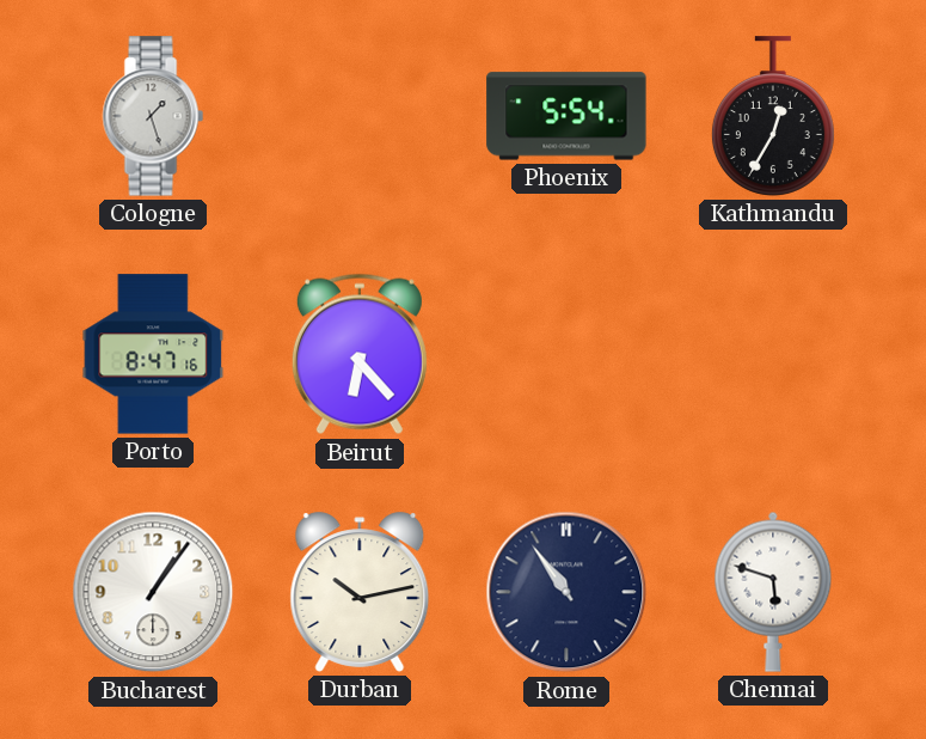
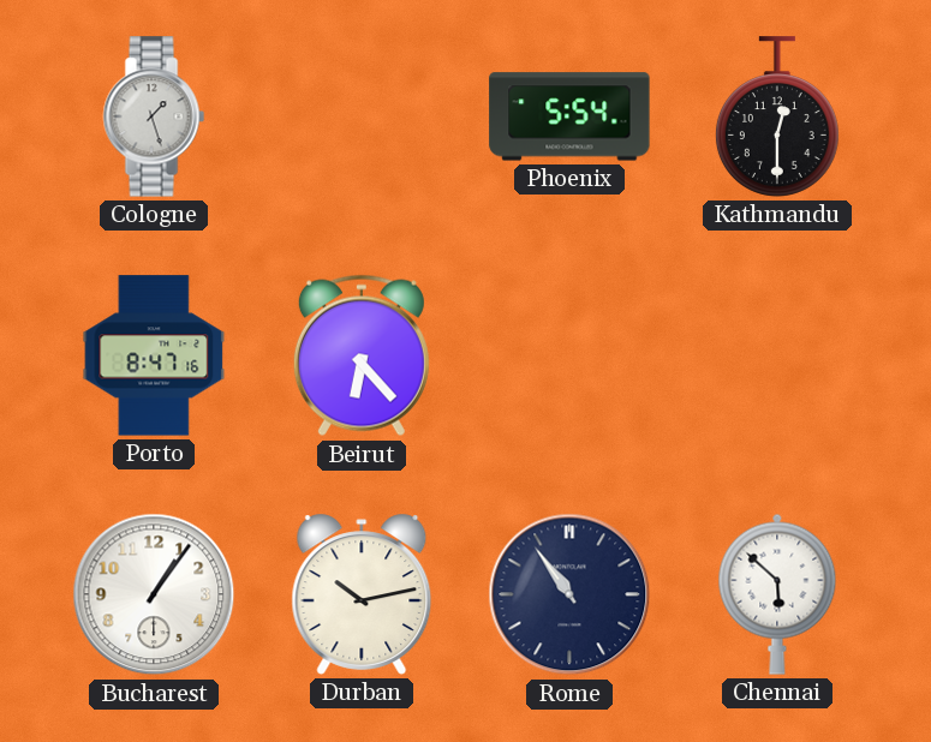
Kathmandu: 12:35 -> 12:30
Chennai: 5:48 -> 5:52
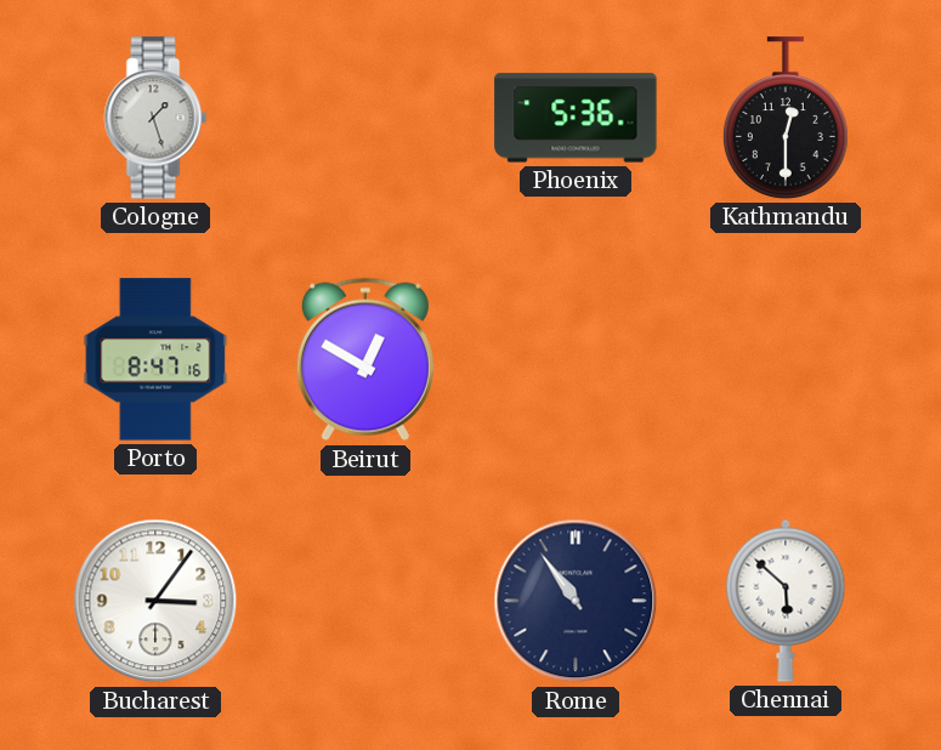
Phoenix: 5:54 -> 5:36
Beirut: 6:23 -> 12:50
Bucharest: 1:06 -> 3:06
Durban: 10:13 -> none
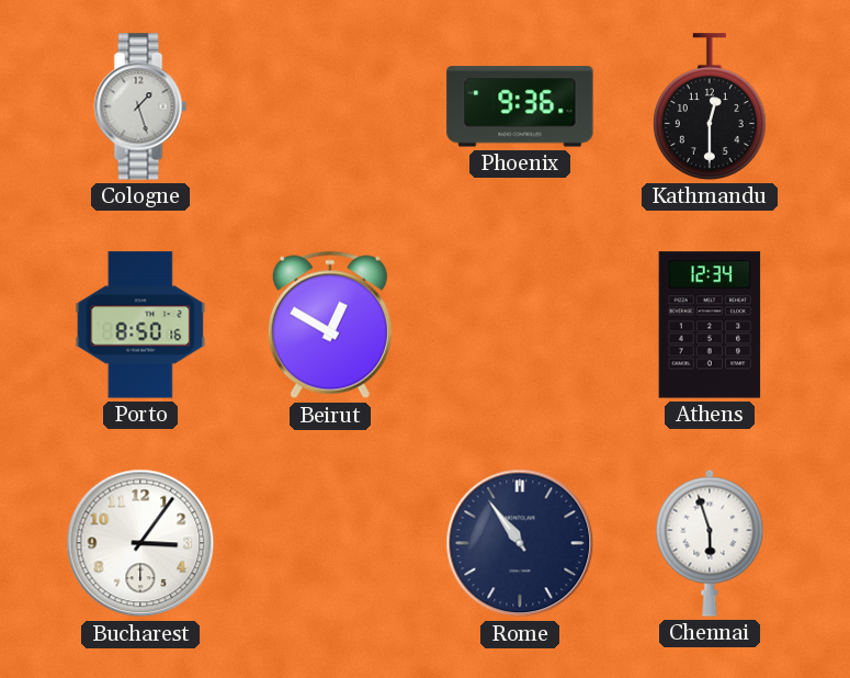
Phoenix: 5:36 -> 9:36
Porto: 8:47 -> 8:50
Athens: none -> 12:34
Chennai: 5:52 -> 5:57
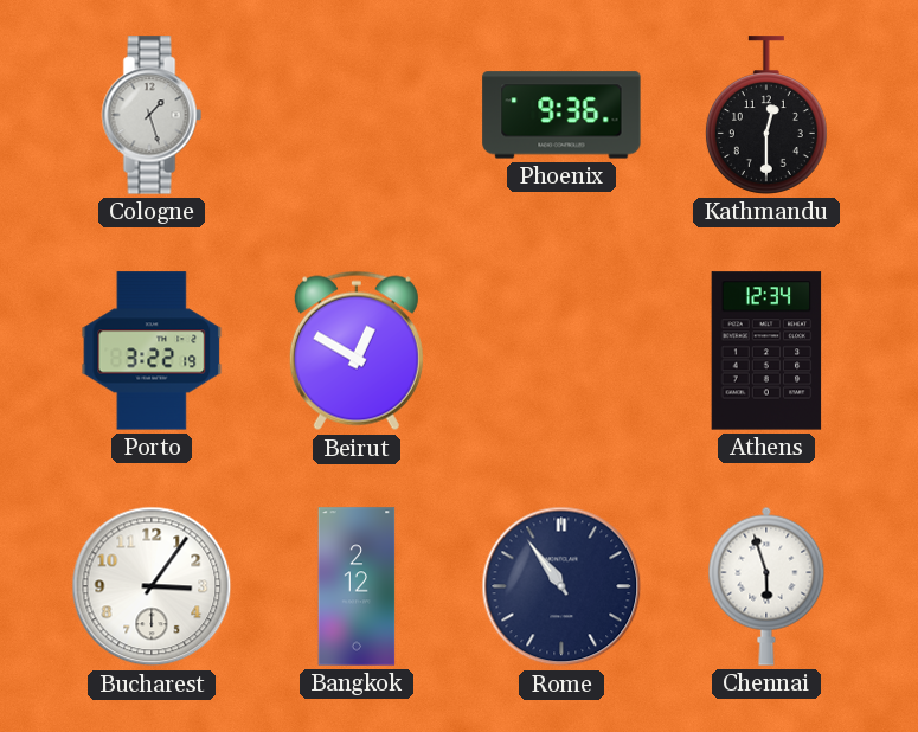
Porto: 8:50 -> 3:22
Bangkok: none -> 2:12
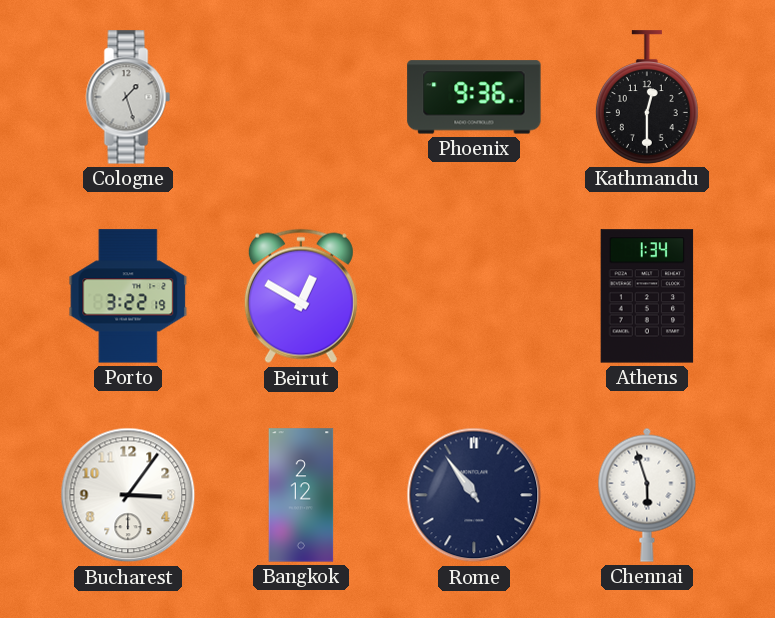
Athens: 12:34 -> 1:34
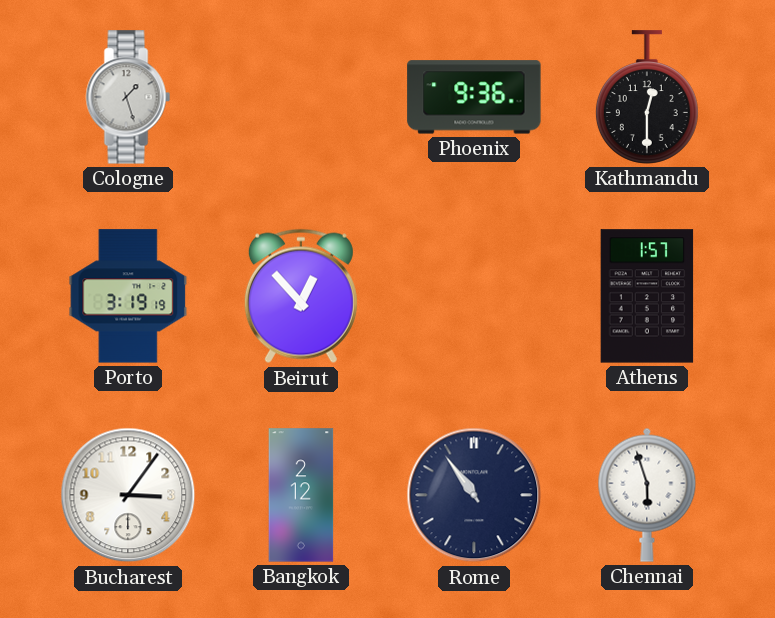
Porto: 3:22 -> 3:19
Beirut: 12:50 -> 12:53
Athens: 1:34 -> 1:57
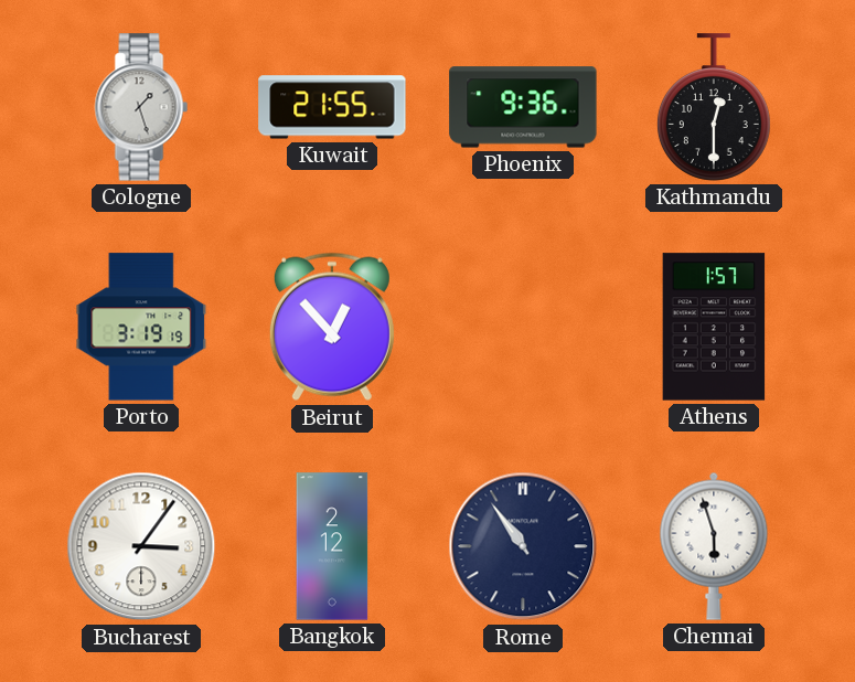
Kuwait: none -> 21:55
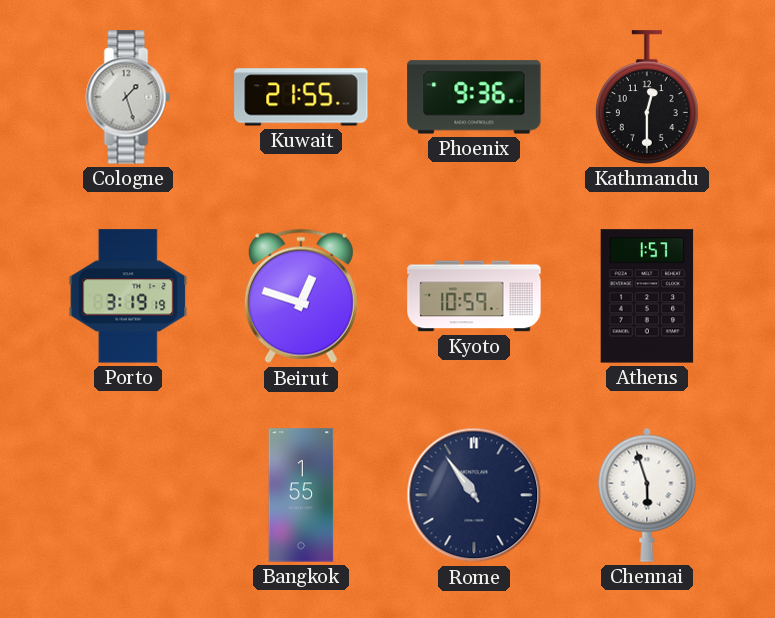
Beirut: 12:53 -> 12:48
Kyoto: none -> 10:59
Bucharest: 3:06 -> none
Bangkok: 2:12 -> 1:55
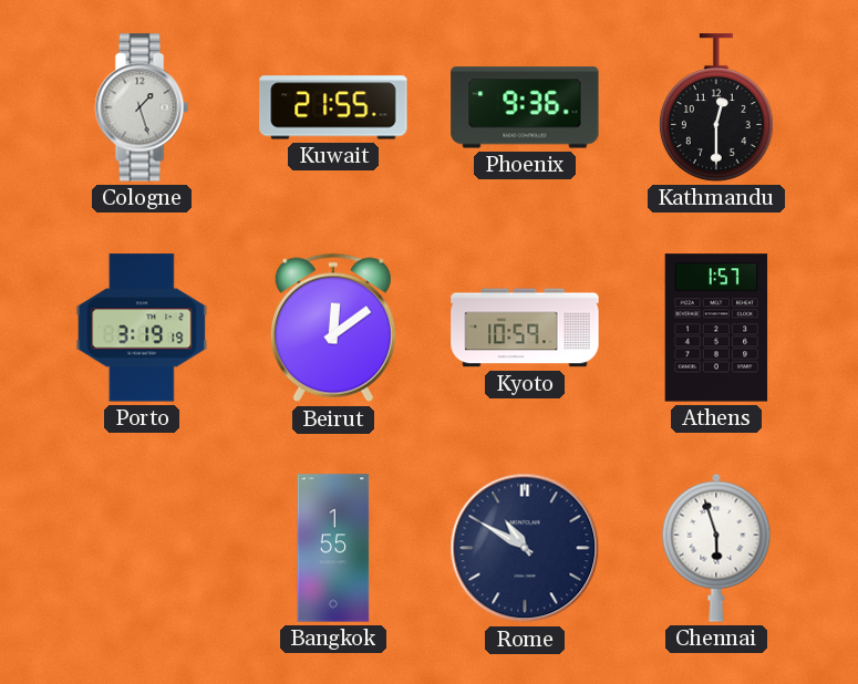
Beirut: 12:48 -> 12:09
Rome: 10:54 -> 10:50
